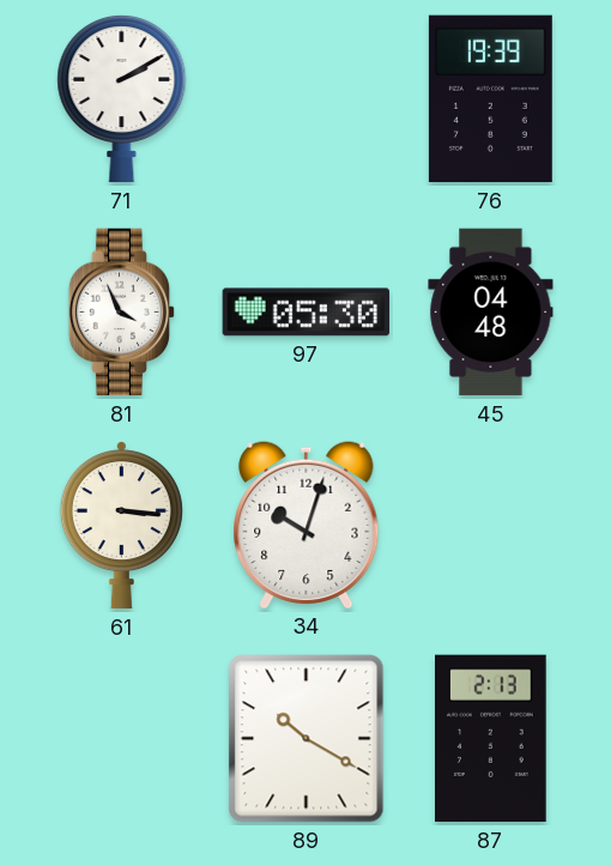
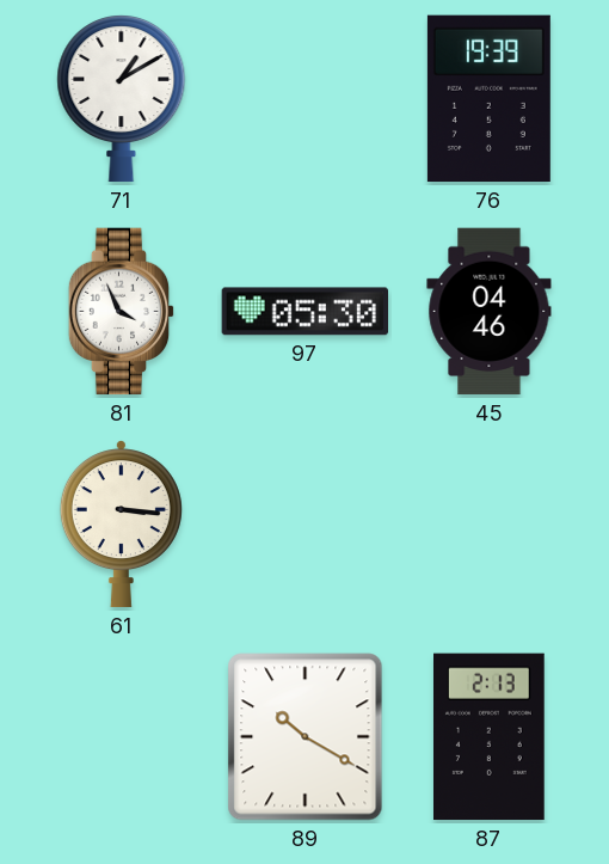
71: 2:10 -> 1:10
45: 04:48 -> 04:46
34: 10:03 -> none
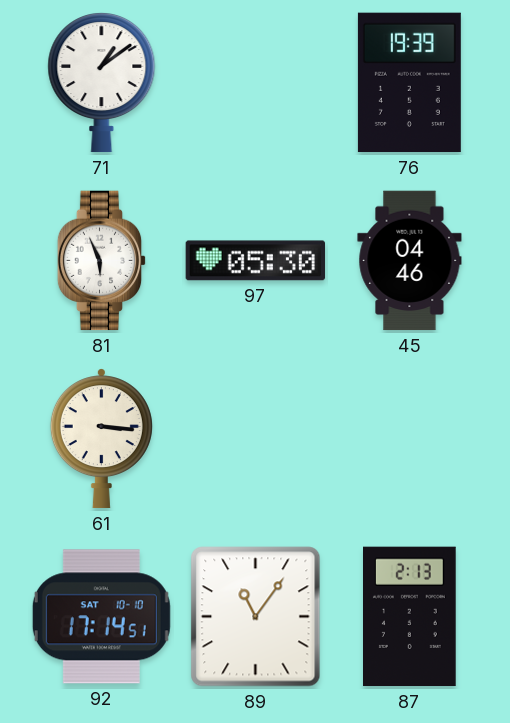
71: 1:10 -> 1:09
81: 3:56 -> 5:56
92: none -> 17:14
89: 10:20 -> 11:06
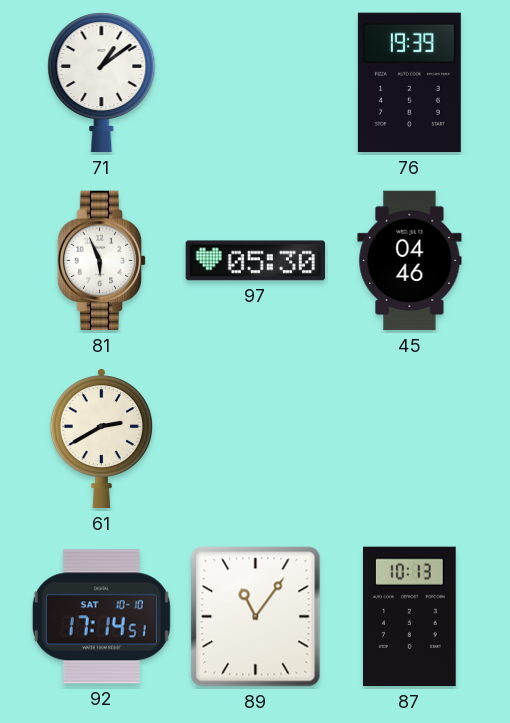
61: 3:16 -> 2:40
87: 2:13 -> 10:13
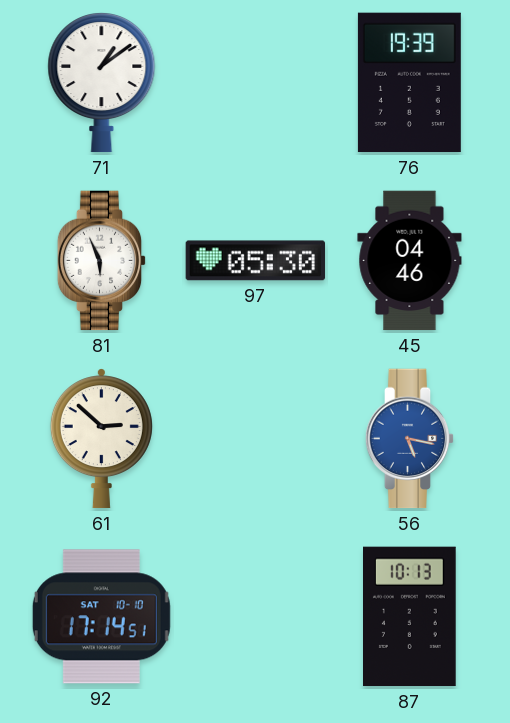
61: 2:40 -> 2:52
56: none -> 5:17
89: 11:06 -> none
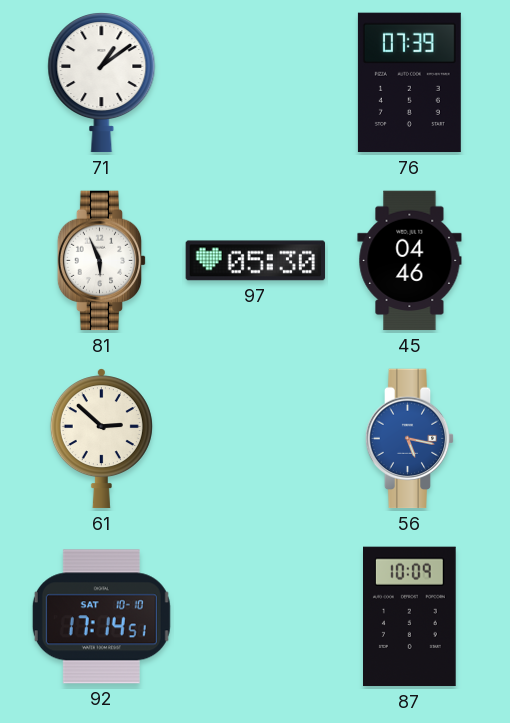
76: 19:39 -> 07:39
87: 10:13 -> 10:09
